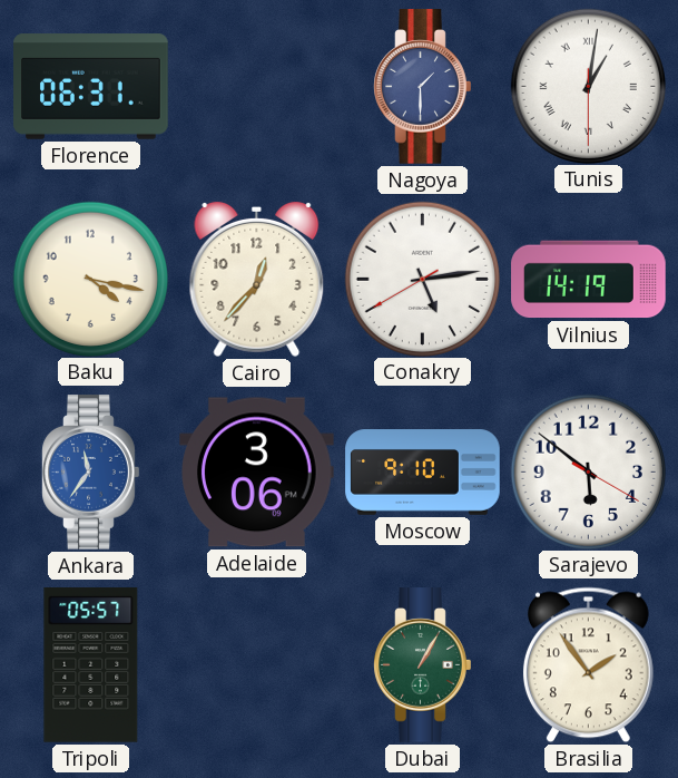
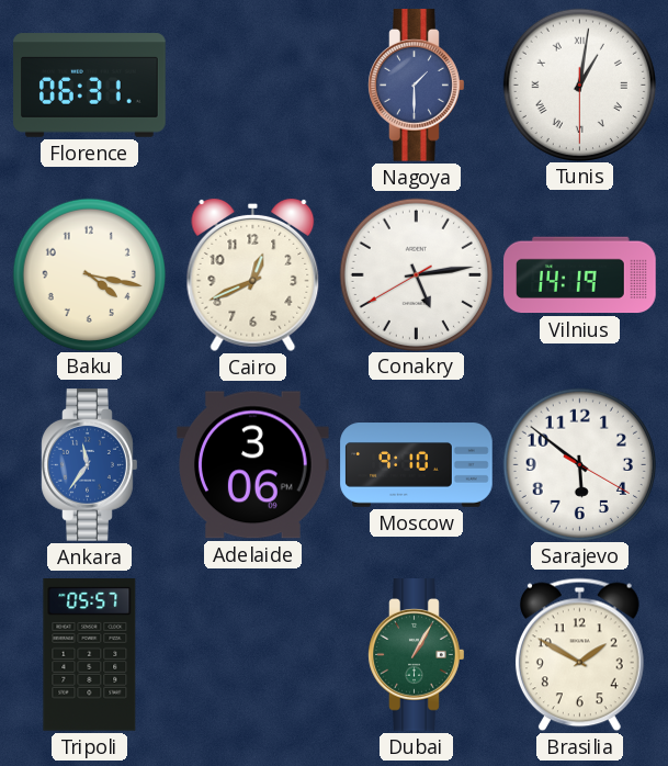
Cairo: 12:37 -> 12:41
Brasilia: 1:54 -> 1:50
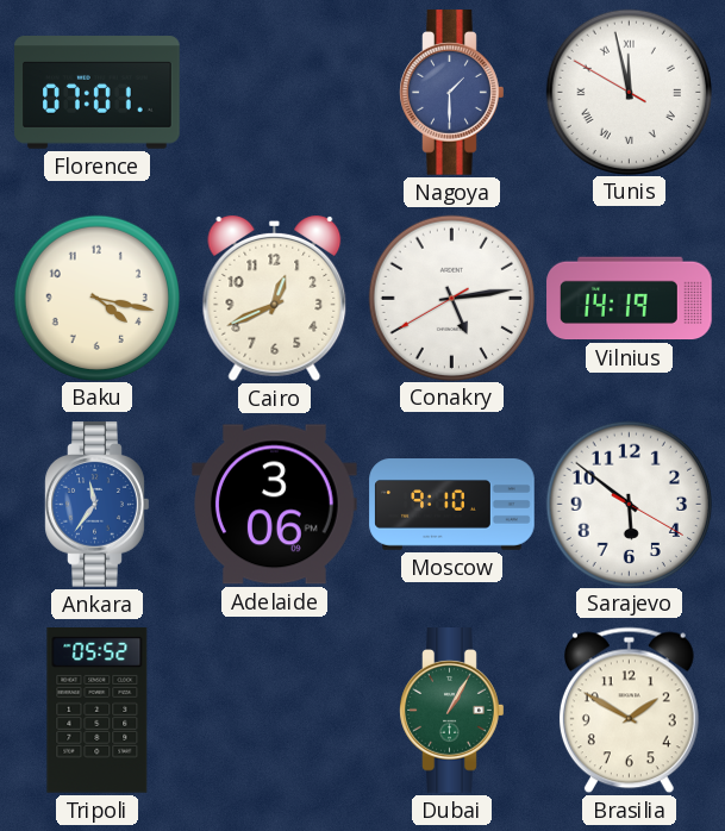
Florence: 06:31 -> 07:01
Tunis: 1:01 -> 11:57
Tripoli: 05:57 -> 05:52
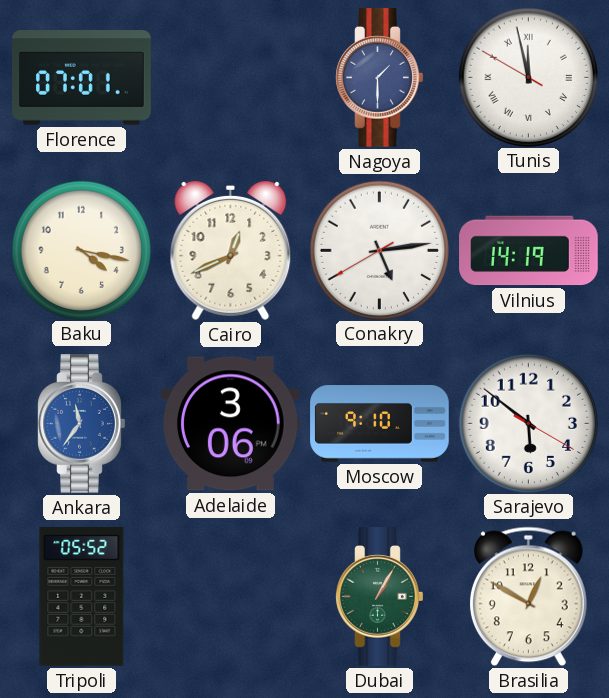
Brasilia: 1:50 -> 12:50
